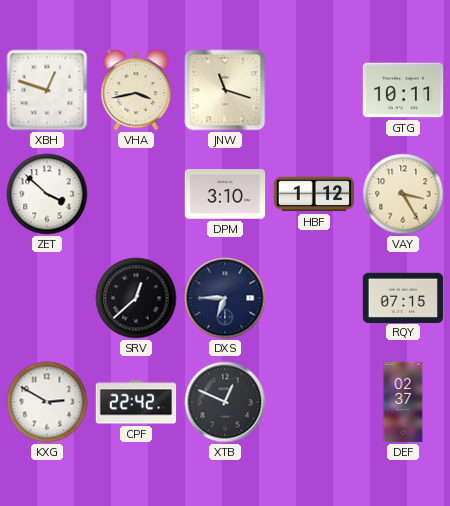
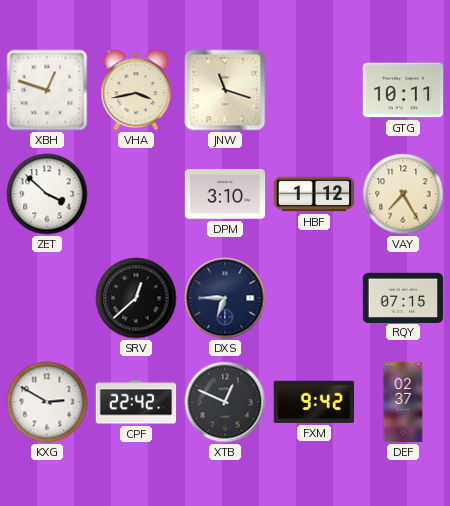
VAY: 3:25 -> 7:25
FXM: none -> 9:42
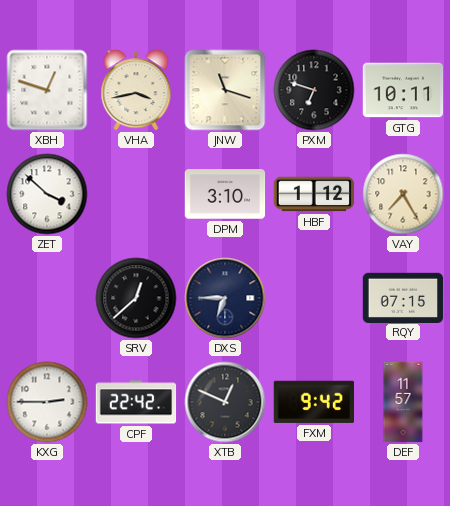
PXM: none -> 6:48
KXG: 2:50 -> 2:45
DEF: 02:37 -> 11:57
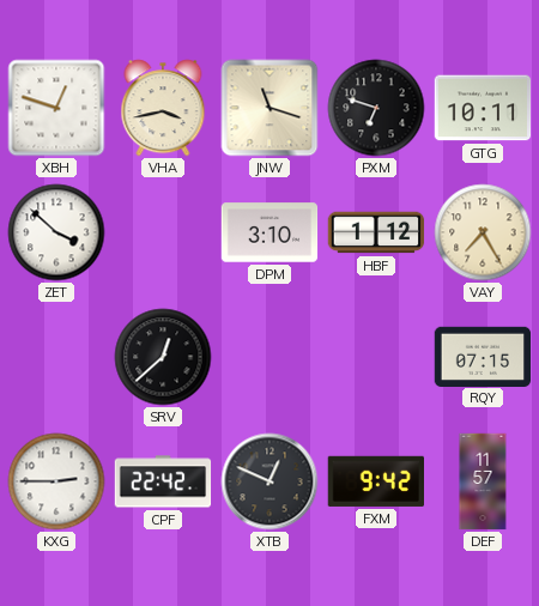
DXS: 6:45 -> none
